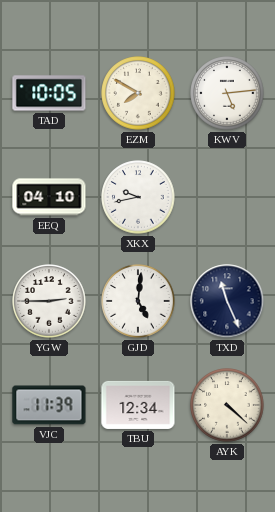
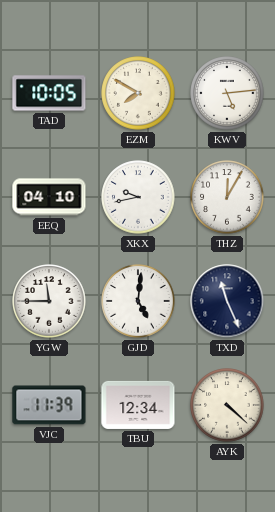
THZ: none -> 12:05
YGW: 2:45 -> 11:45
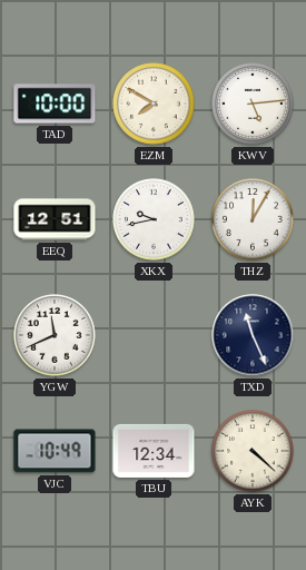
TAD: 10:05 -> 10:00
EEQ: 04:10 -> 12:51
YGW: 11:45 -> 11:41
GJD: 5:01 -> none
VJC: 11:39 -> 10:49
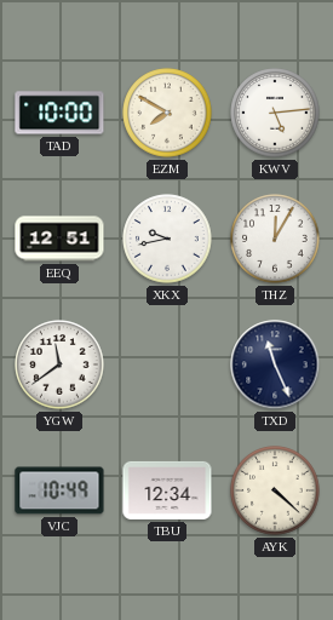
YGW: 11:41 -> 11:39
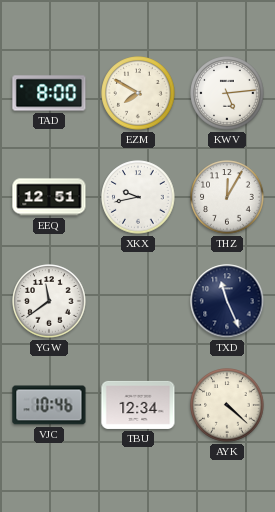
TAD: 10:00 -> 8:00
VJC: 10:49 -> 10:46
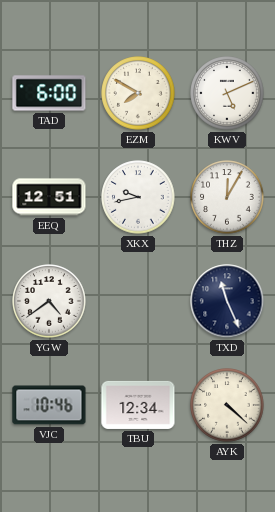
TAD: 8:00 -> 6:00
KWV: 5:14 -> 5:11
YGW: 11:39 -> 4:39
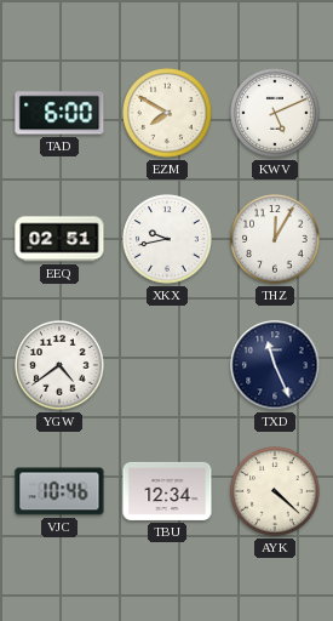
EEQ: 12:51 -> 02:51
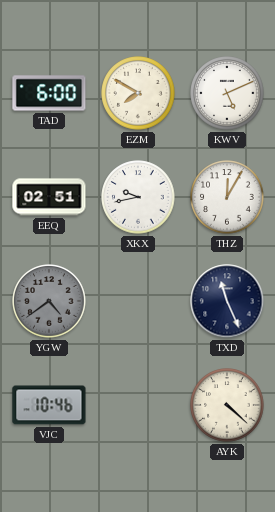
YGW dial: white -> grey
TBU: 12:34 -> none
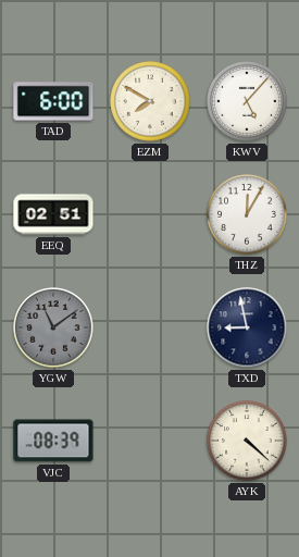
KWV: 5:11 -> 5:07
XKX: 9:43 -> none
YGW: 4:39 -> 11:09
TXD: 11:26 -> 8:58
VJC: 10:46 -> 08:39
